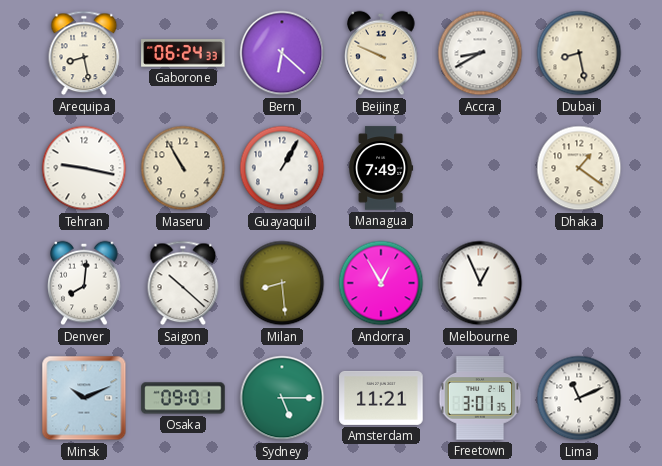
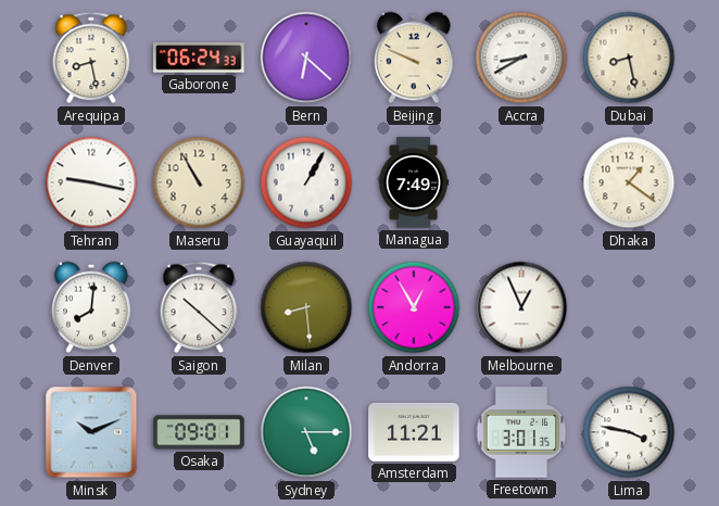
Lima: 11:11 -> 3:47
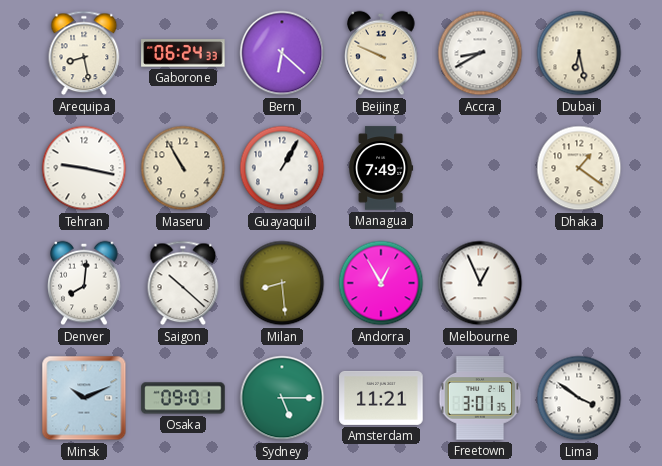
Dubai: 8:28 -> 6:28
Lima: 3:47 -> 3:51
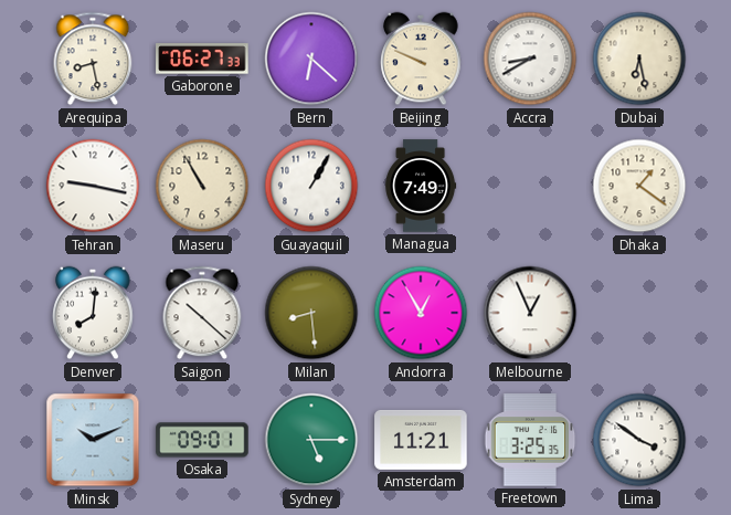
Gaborone: 06:24 -> 06:27
Freetown: 3:01 -> 3:25
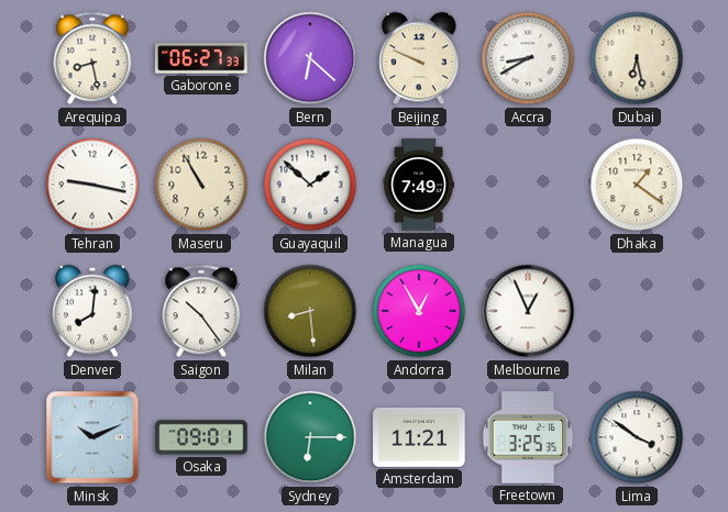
Guayaquil: 1:05 -> 1:52
Saigon: 10:22 -> 10:24
Sydney: 5:15 -> 6:15
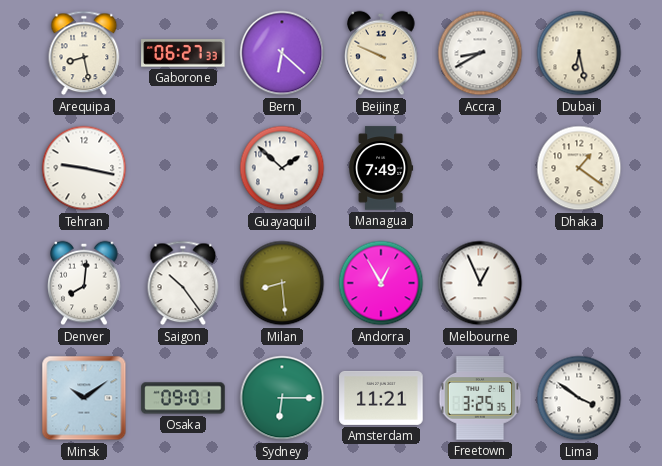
Maseru: 10:55 -> none
Minsk: 10:11 -> 10:09
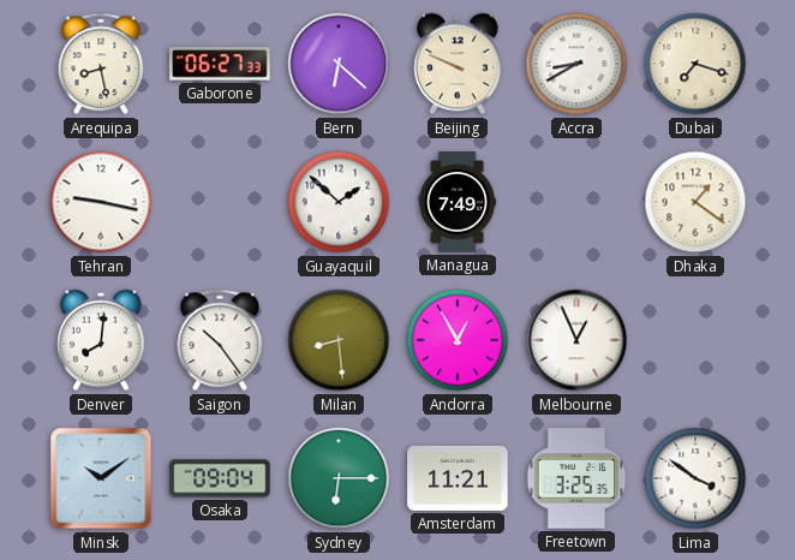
Dubai: 6:28 -> 7:18
Osaka: 09:01 -> 09:04
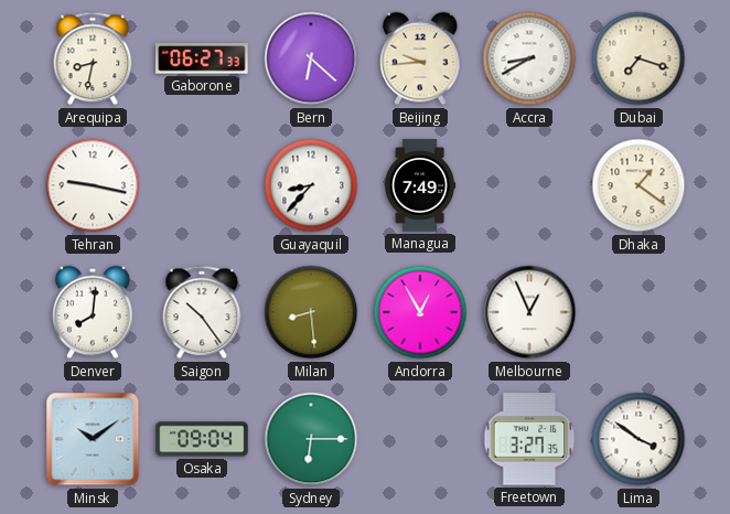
Arequipa: 8:28 -> 8:32
Beijing: 9:49 -> 9:44
Guayaquil: 1:52 -> 8:37
Amsterdam: 11:21 -> none
Freetown: 3:25 -> 3:27
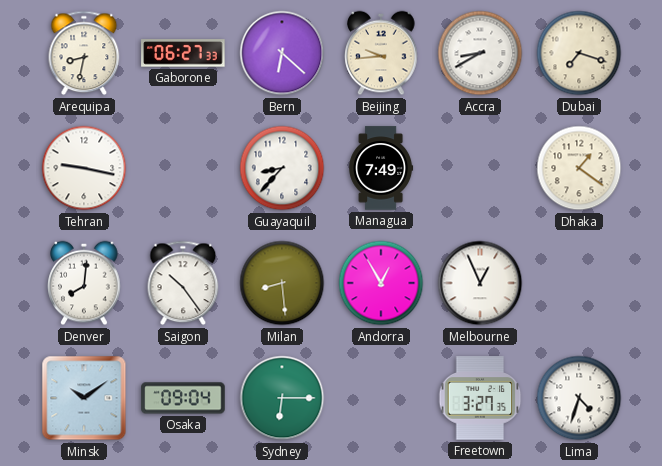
Lima: 3:51 -> 4:33
